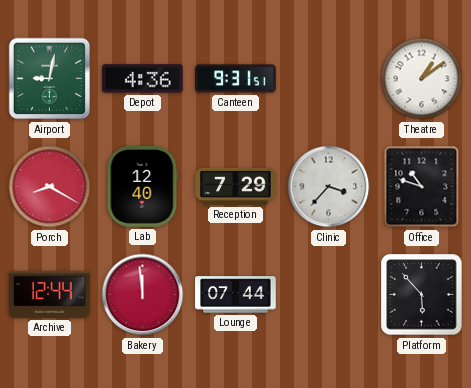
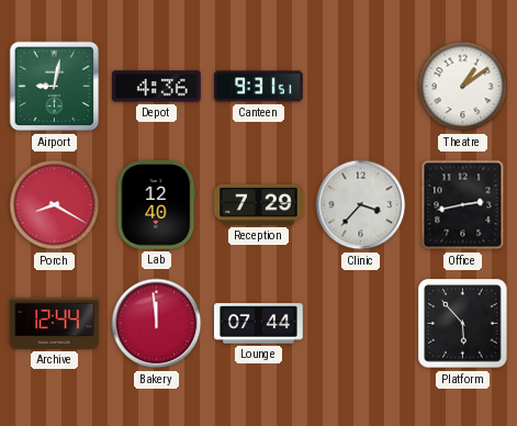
Office: 10:48 -> 2:43
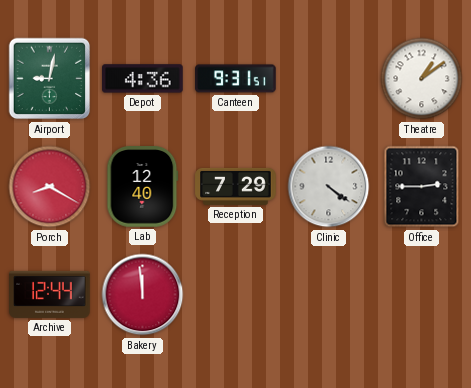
Clinic: 3:37 -> 4:21
Office: 2:43 -> 2:45
Lounge: 07:44 -> none
Platform: 5:53 -> none
